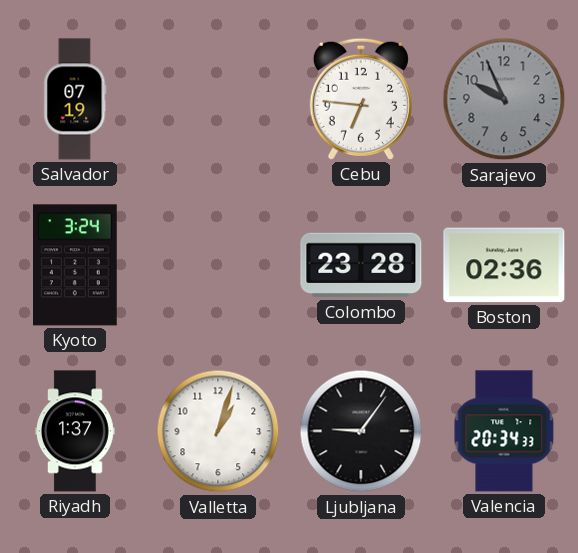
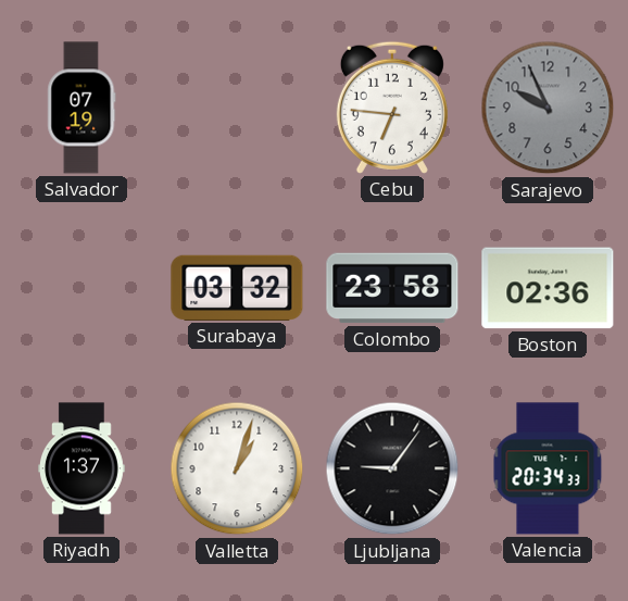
Kyoto: 3:24 -> none
Surabaya: none -> 03:32
Colombo: 23:28 -> 23:58
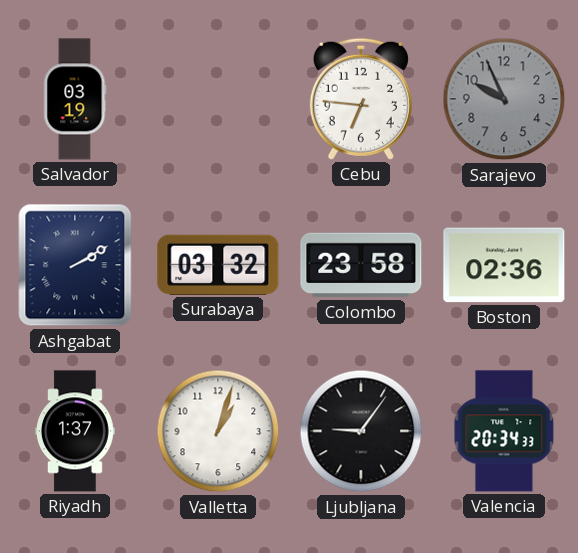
Salvador: 07:19 -> 03:19
Ashgabat: none -> 2:10
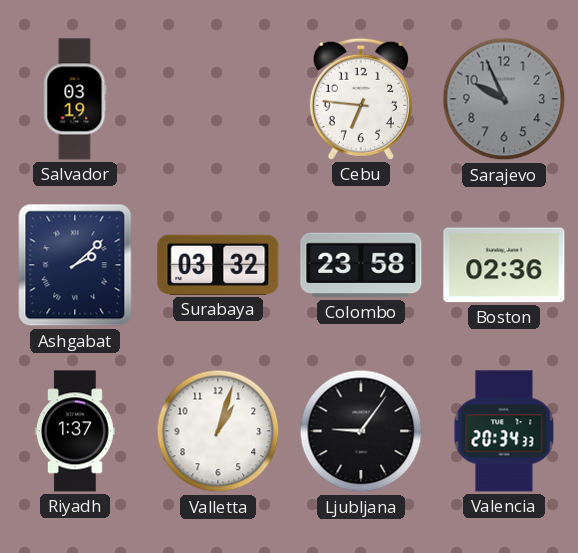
Ashgabat: 2:10 -> 2:08
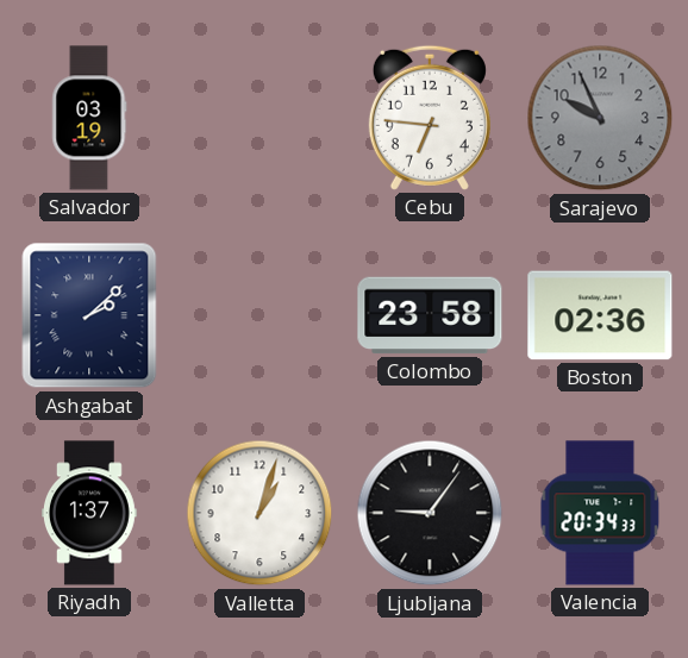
Surabaya: 03:32 -> none
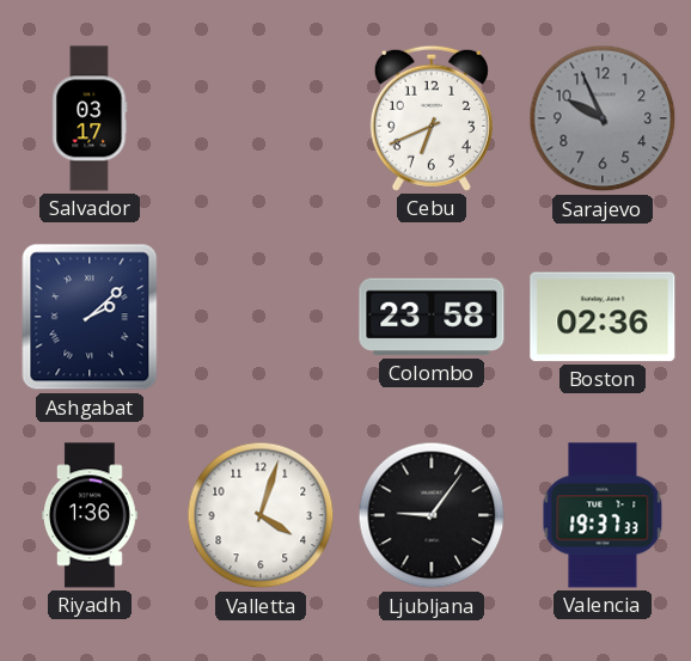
Salvador: 03:19 -> 03:17
Cebu: 6:46 -> 6:41
Riyadh: 1:37 -> 1:36
Valletta: 1:03 -> 4:03
Valencia: 20:34 -> 19:37
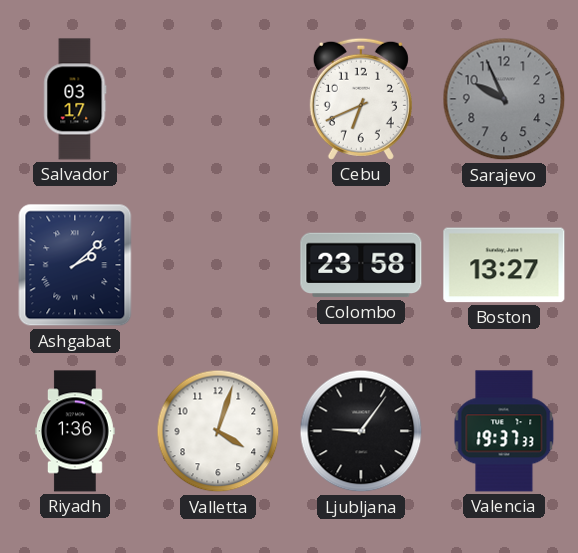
Boston: 02:36 -> 13:27
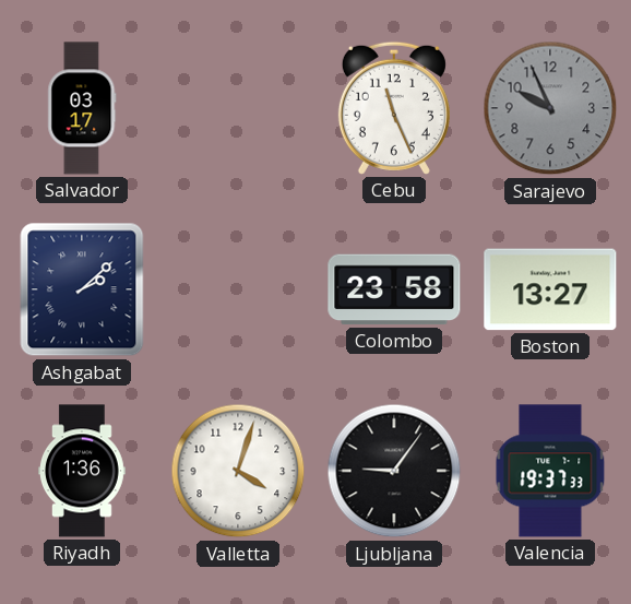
Cebu: 6:41 -> 11:26
